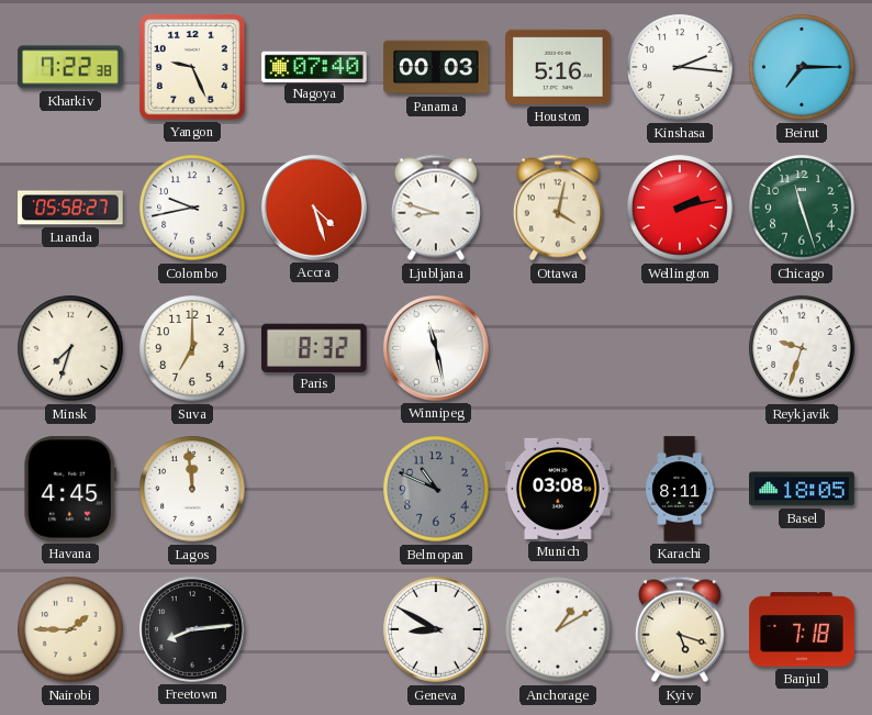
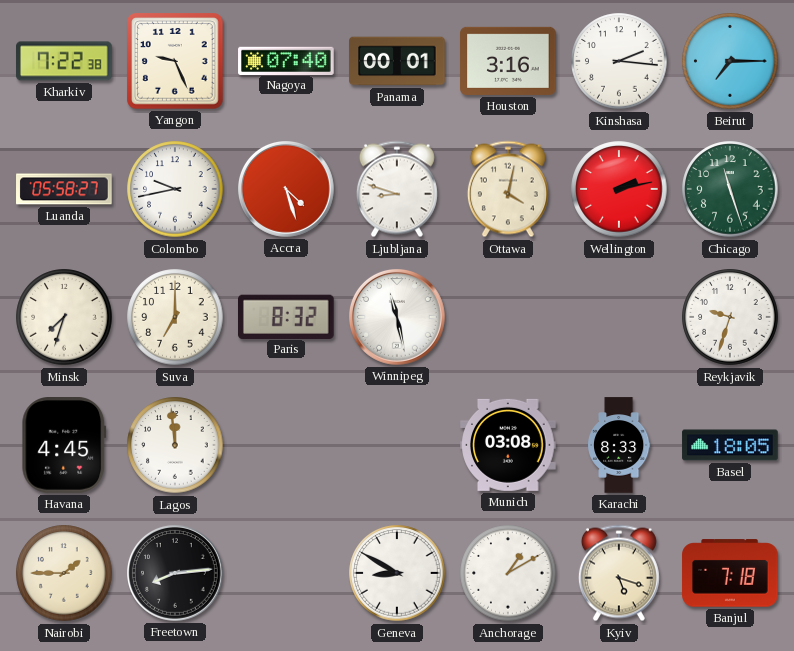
Panama: 00:03 -> 00:01
Houston: 5:16 -> 3:16
Belmopan: 10:49 -> none
Karachi: 8:11 -> 8:33
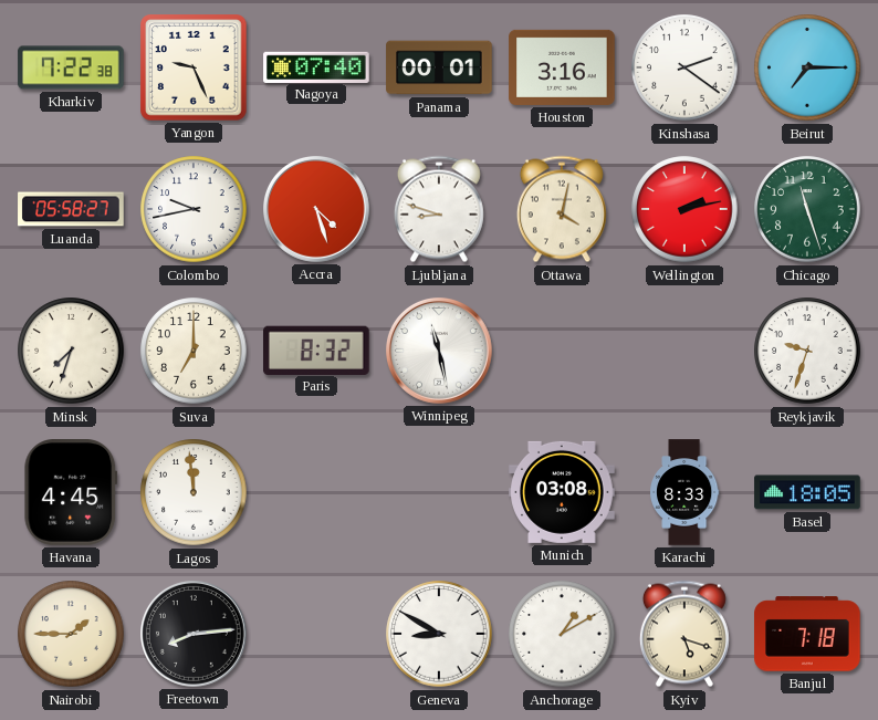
Kinshasa: 2:16 -> 2:21
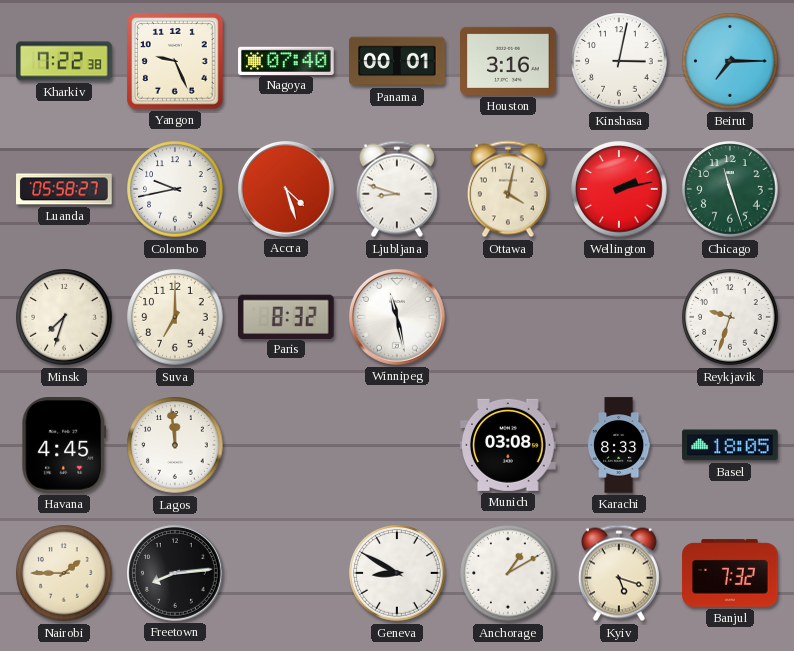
Kinshasa: 2:21 -> 3:02
Banjul: 7:18 -> 7:32
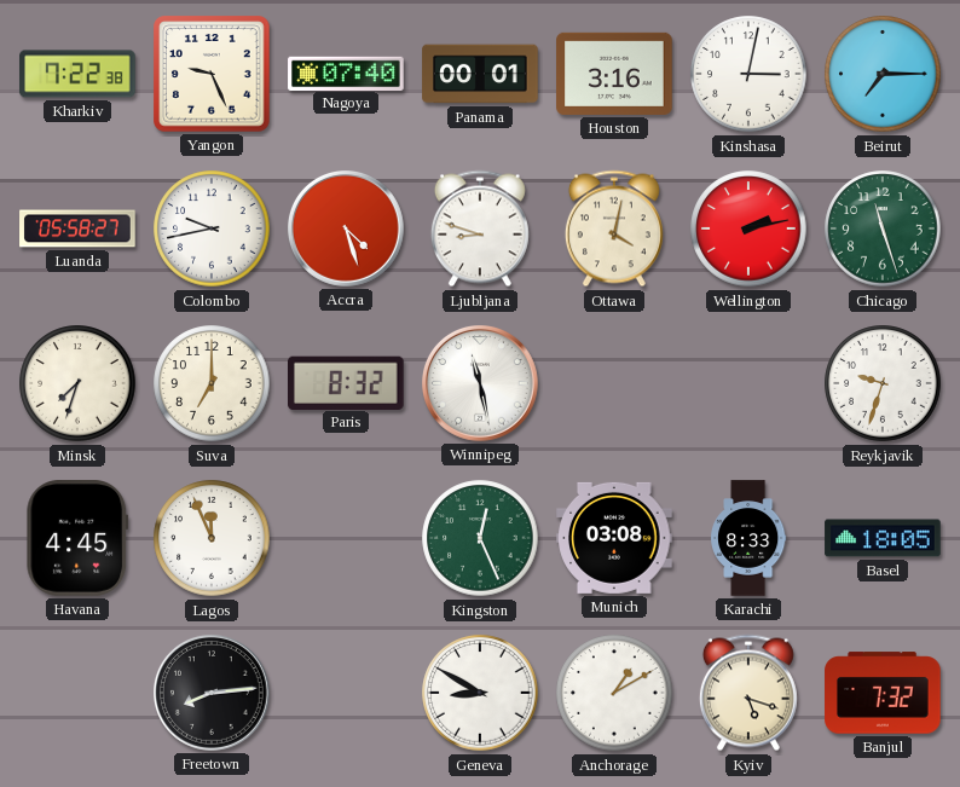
Lagos: 11:59 -> 11:56
Kingston: none -> 12:26
Nairobi: 1:45 -> none
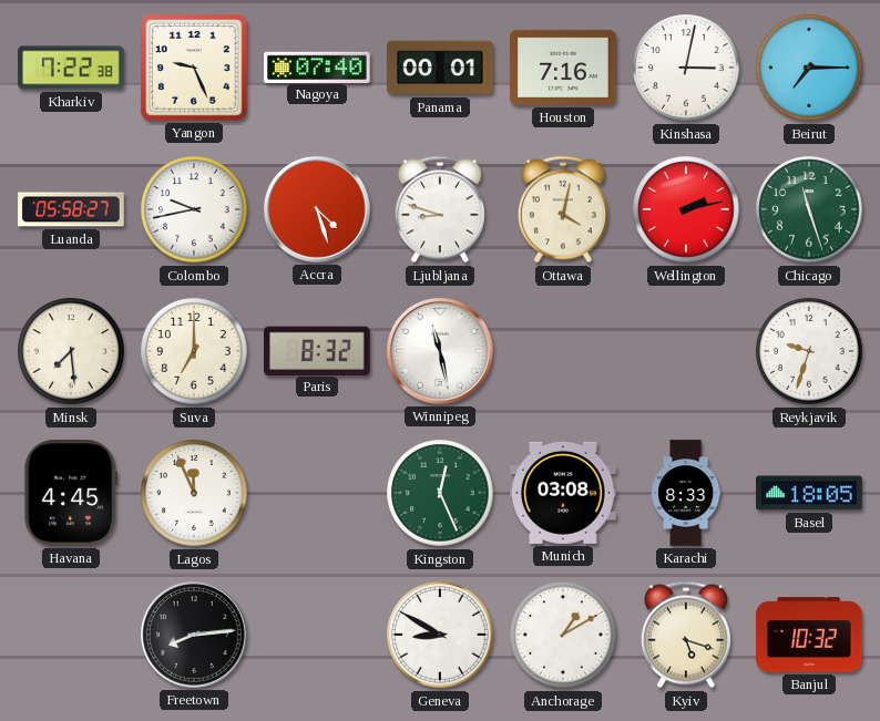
Houston: 3:16 -> 7:16
Minsk: 7:33 -> 7:29
Banjul: 7:32 -> 10:32
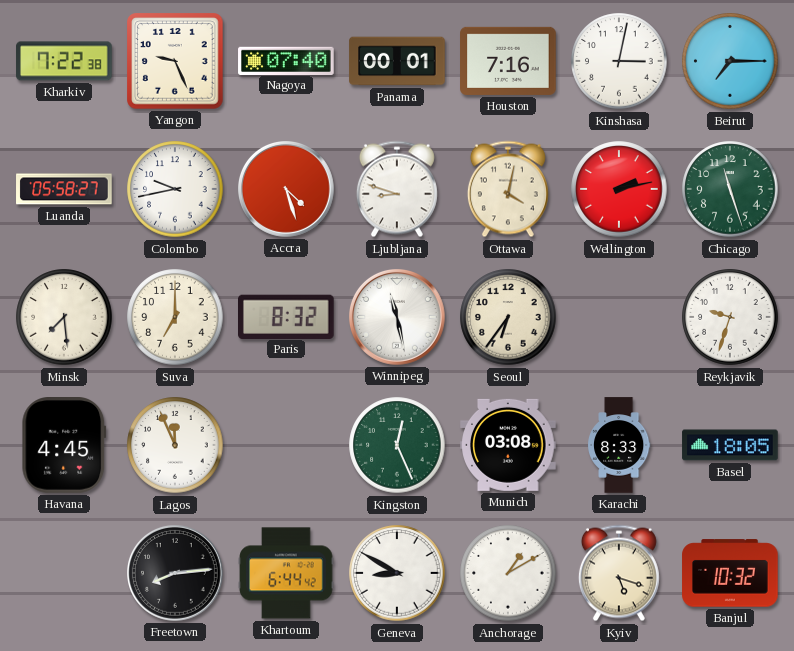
Seoul: none -> 6:36
Khartoum: none -> 6:44
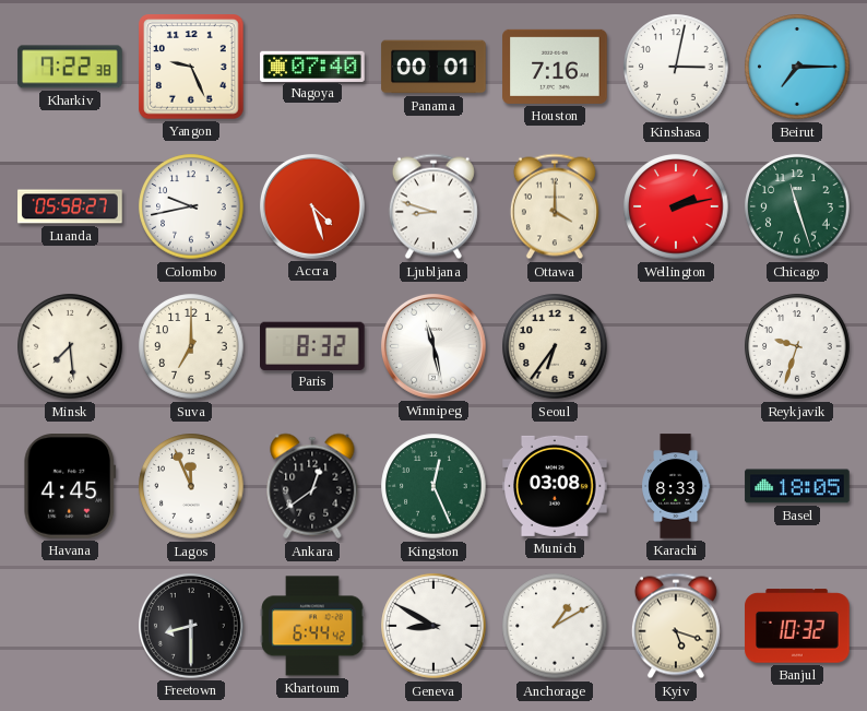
Ottawa: 4:02 -> 4:00
Ankara: none -> 12:39
Freetown: 8:14 -> 8:30
